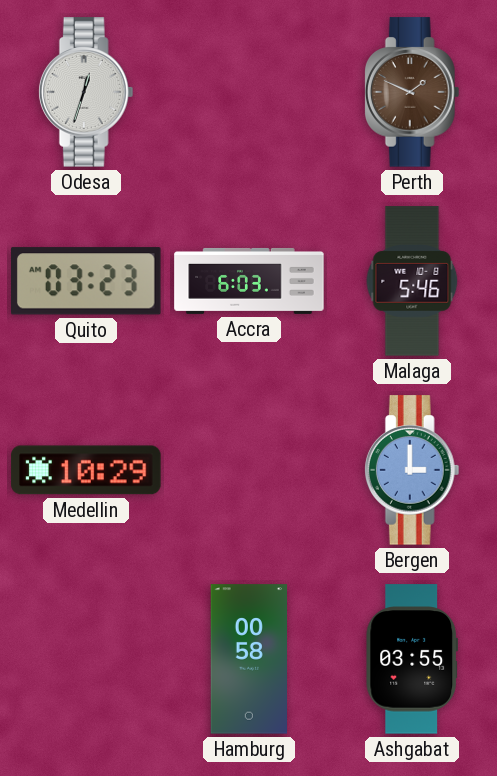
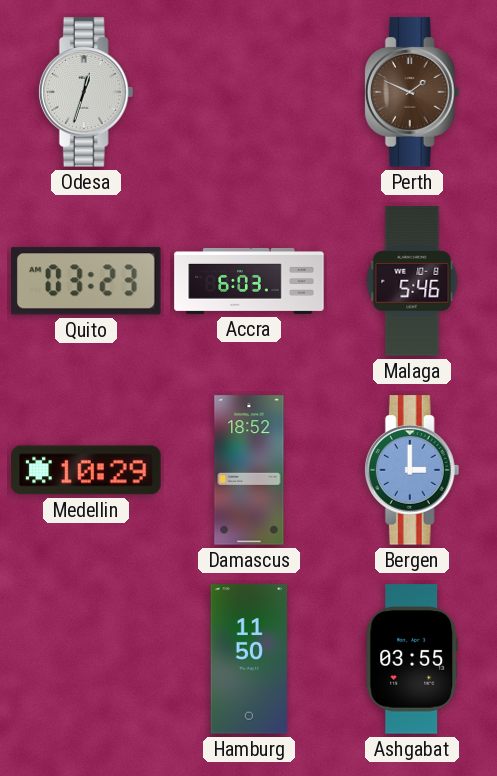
Damascus: none -> 18:52
Hamburg: 00:58 -> 11:50
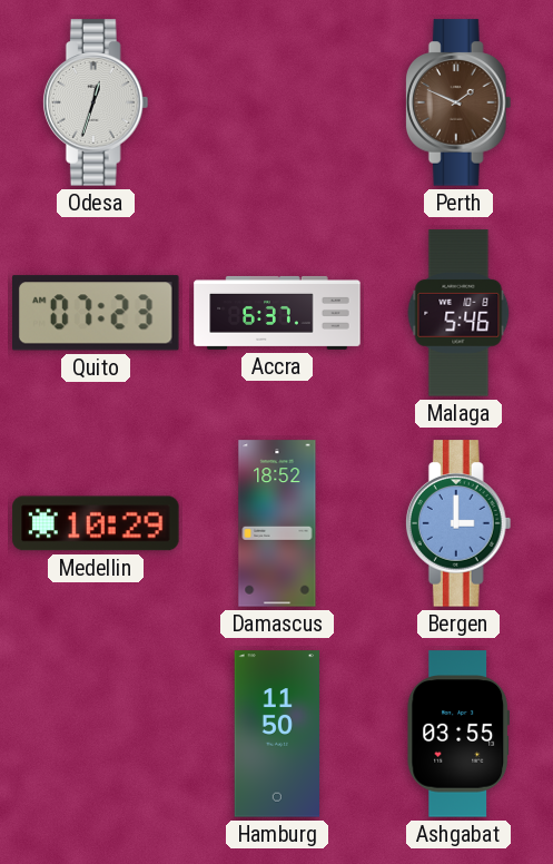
Quito: 03:23 -> 07:23
Accra: 6:03 -> 6:37
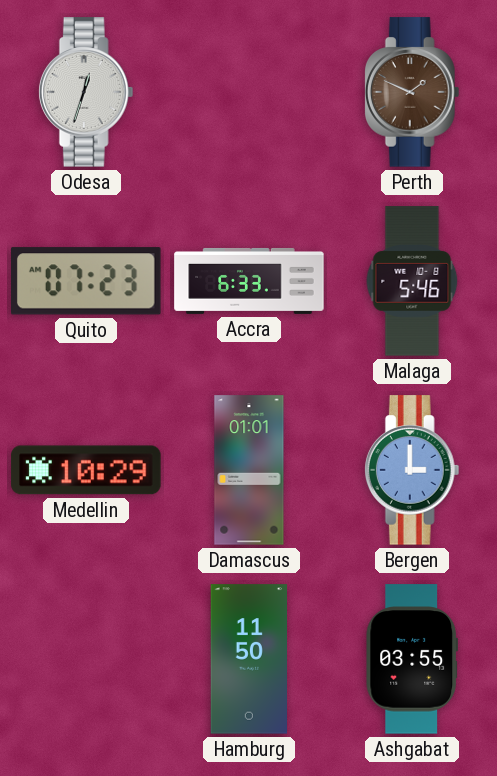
Accra: 6:37 -> 6:33
Damascus: 18:52 -> 01:01
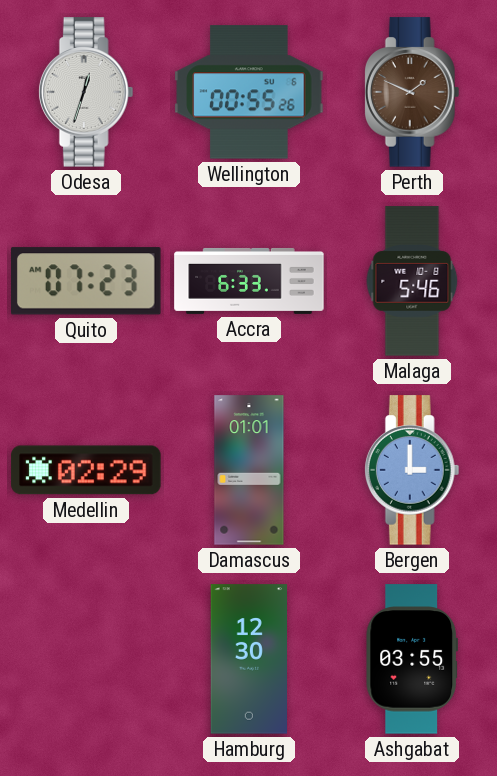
Wellington: none -> 00:55
Medellin: 10:29 -> 02:29
Hamburg: 11:50 -> 12:30
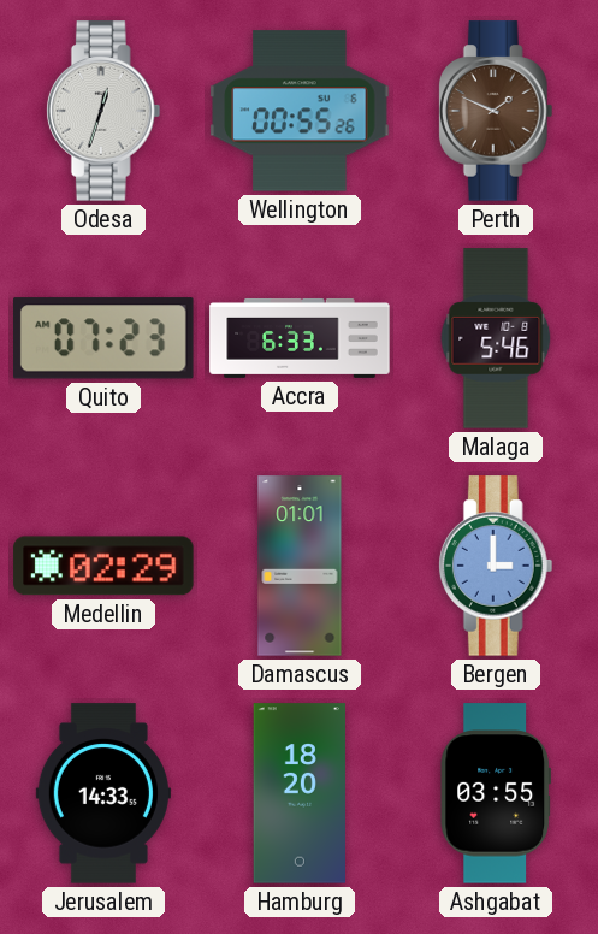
Jerusalem: none -> 14:33
Hamburg: 12:30 -> 18:20
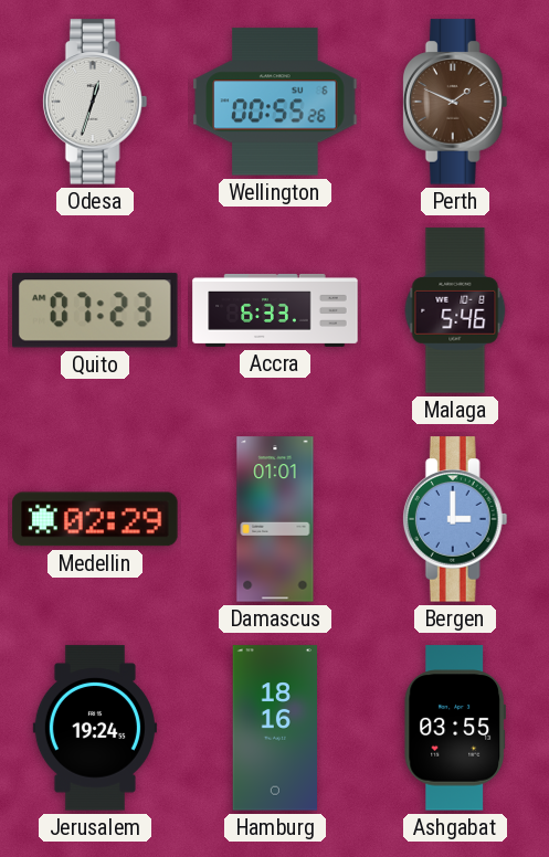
Jerusalem: 14:33 -> 19:24
Hamburg: 18:20 -> 18:16
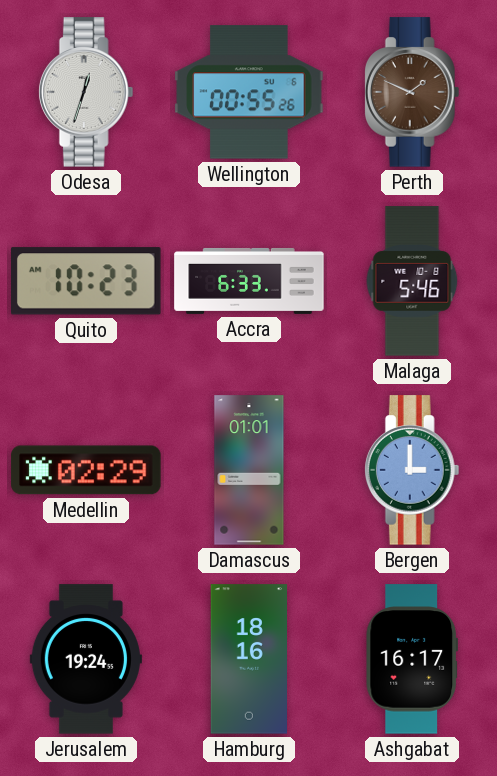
Quito: 07:23 -> 10:23
Ashgabat: 03:55 -> 16:17
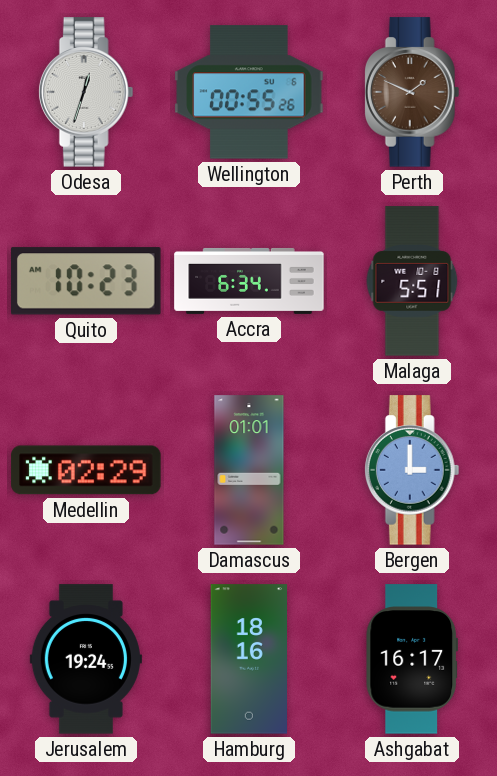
Accra: 6:33 -> 6:34
Malaga: 5:46 -> 5:51
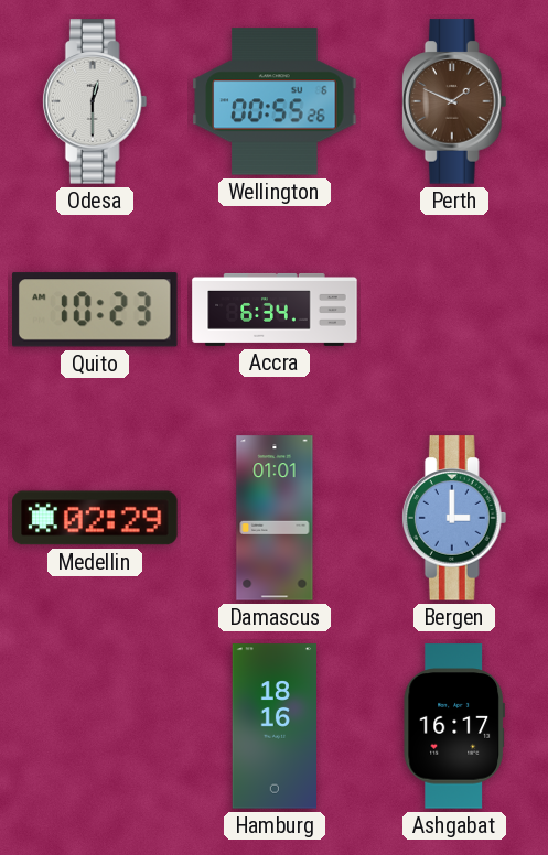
Odesa: 12:33 -> 12:30
Malaga: 5:51 -> none
Jerusalem: 19:24 -> none
